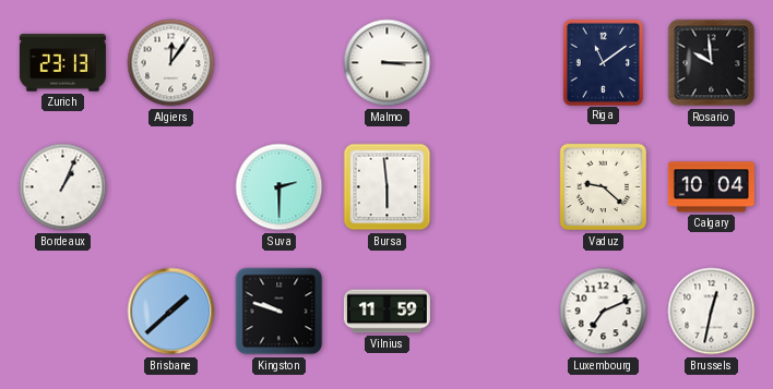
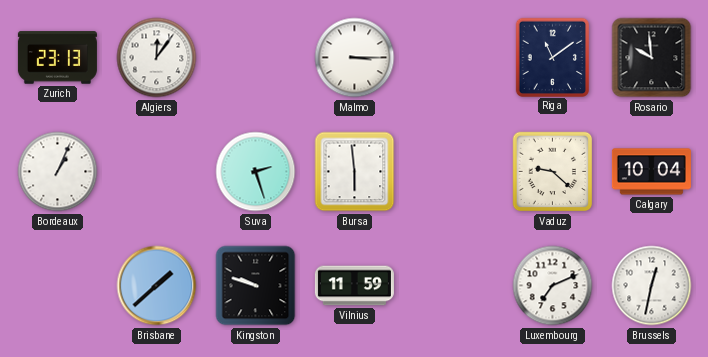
Suva: 2:30 -> 2:27
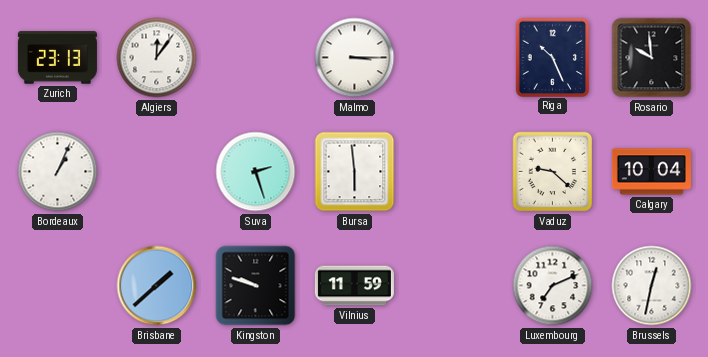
Riga: 11:09 -> 10:26
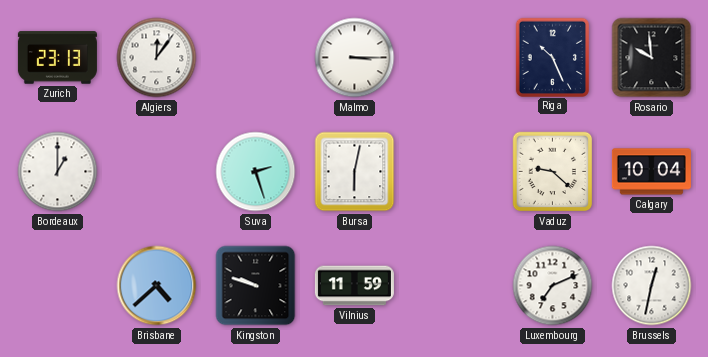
Bordeaux: 1:04 -> 1:00
Bursa: 5:59 -> 6:02
Brisbane: 1:38 -> 4:38
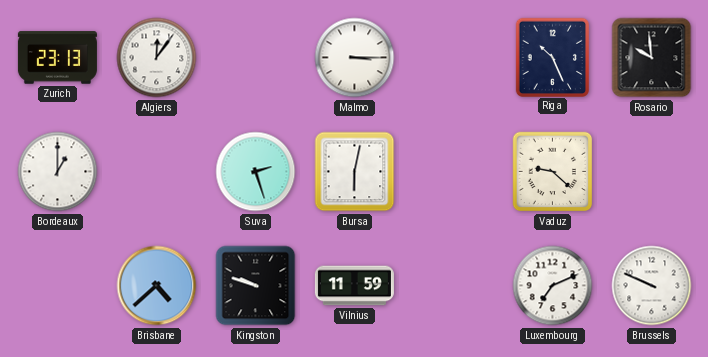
Calgary: 10:04 -> none
Brussels: 12:32 -> 9:49
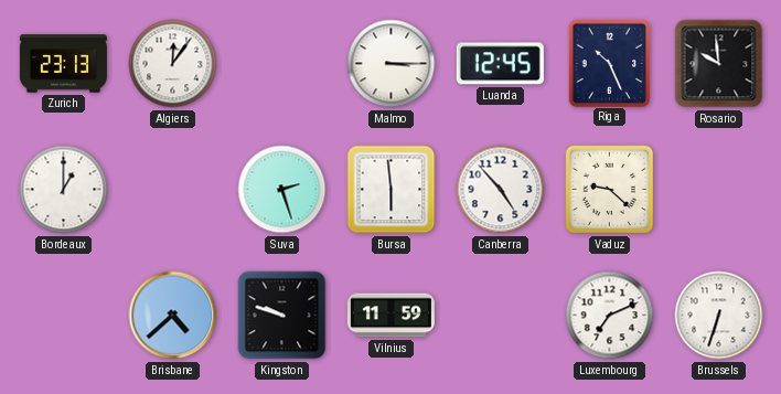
Luanda: none -> 12:45
Bursa: 6:02 -> 5:59
Canberra: none -> 4:53
Brussels: 9:49 -> 6:33
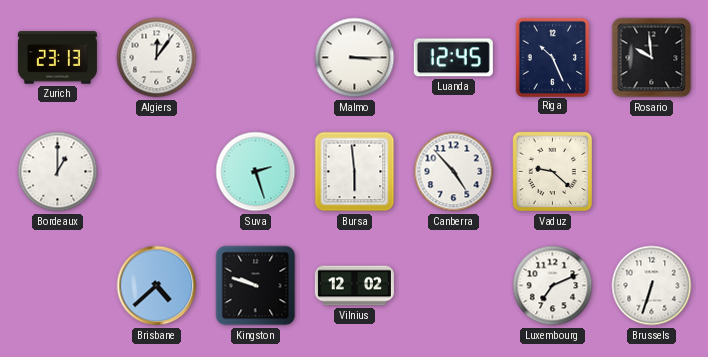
Vilnius: 11:59 -> 12:02
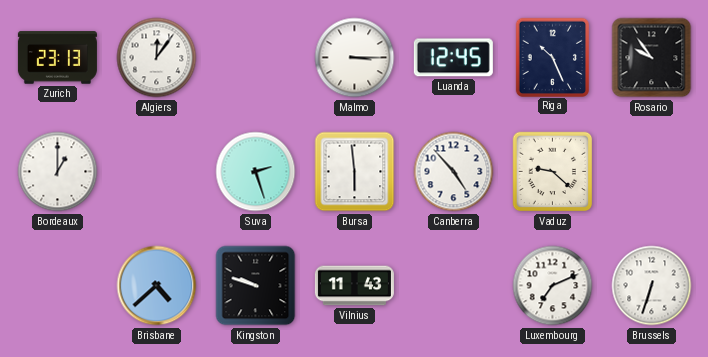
Rosario: 9:59 -> 9:54
Vilnius: 12:02 -> 11:43
